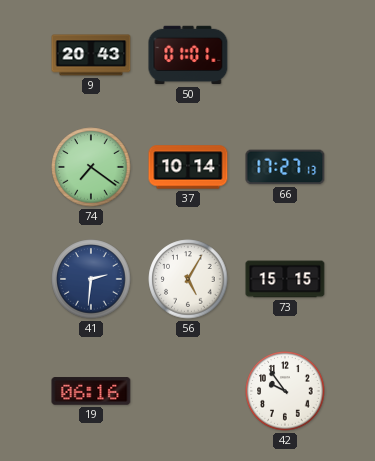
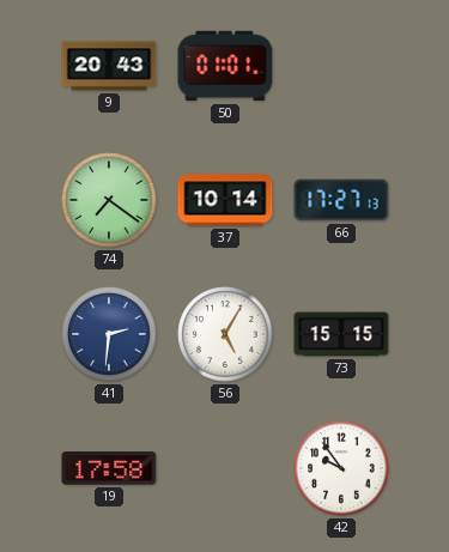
19: 06:16 -> 17:58
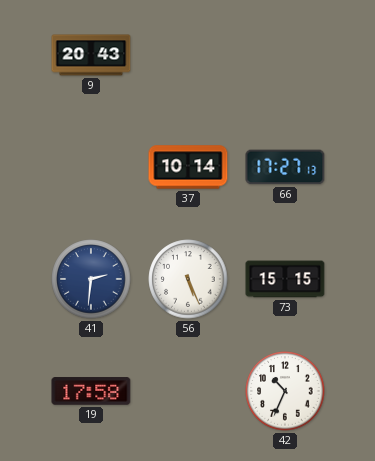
50: 01:01 -> none
74: 7:21 -> none
56: 5:05 -> 5:26
42: 9:54 -> 10:34
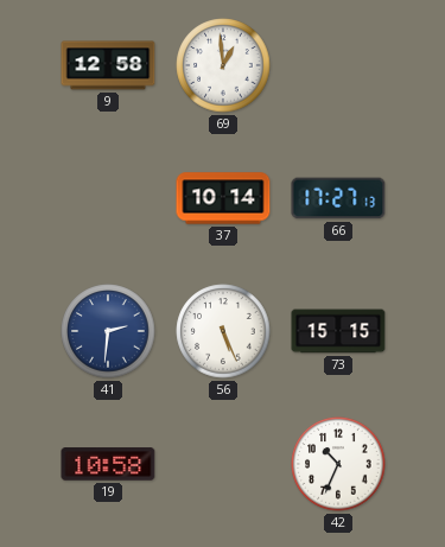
9: 20:43 -> 12:58
69: none -> 12:59
19: 17:58 -> 10:58
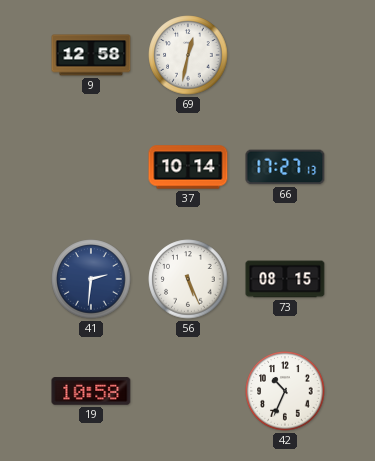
69: 12:59 -> 12:32
73: 15:15 -> 08:15
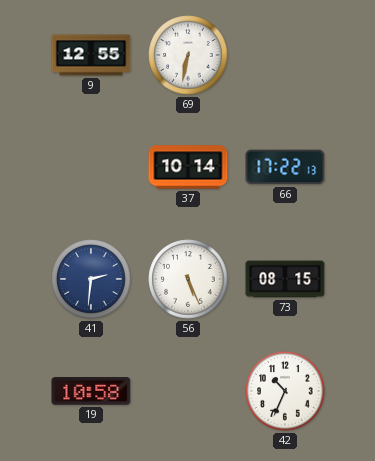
9: 12:58 -> 12:55
69: 12:32 -> 6:32
66: 17:27 -> 17:22
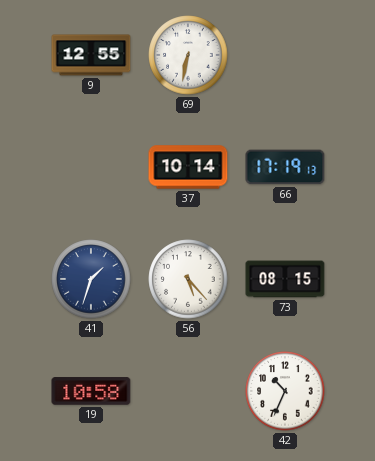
66: 17:22 -> 17:19
41: 2:31 -> 1:33
56: 5:26 -> 5:23
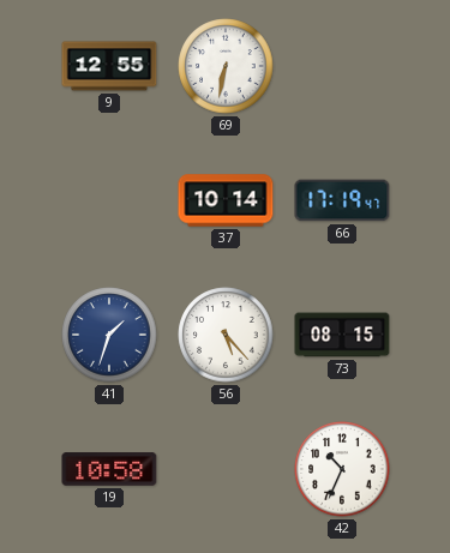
66: 17:19:13 -> 17:19:47
